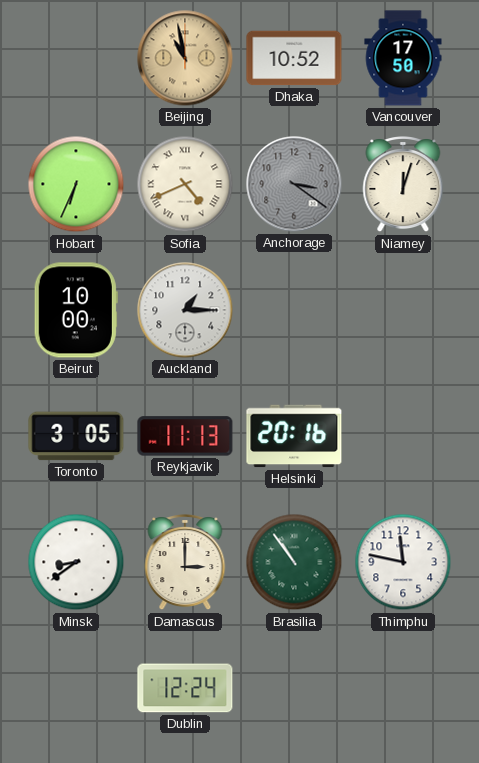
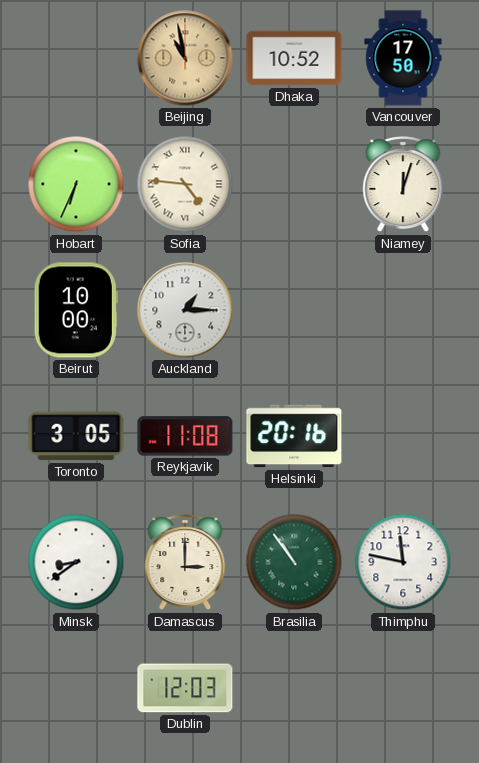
Sofia: 4:41 -> 4:46
Anchorage: 3:21 -> none
Reykjavik: 11:13 -> 11:08
Dublin: 12:24 -> 12:03
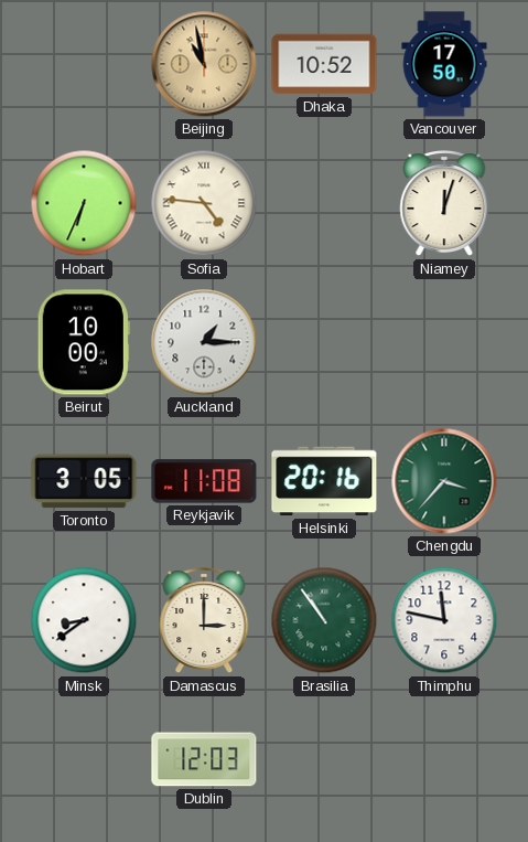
Chengdu: none -> 3:37
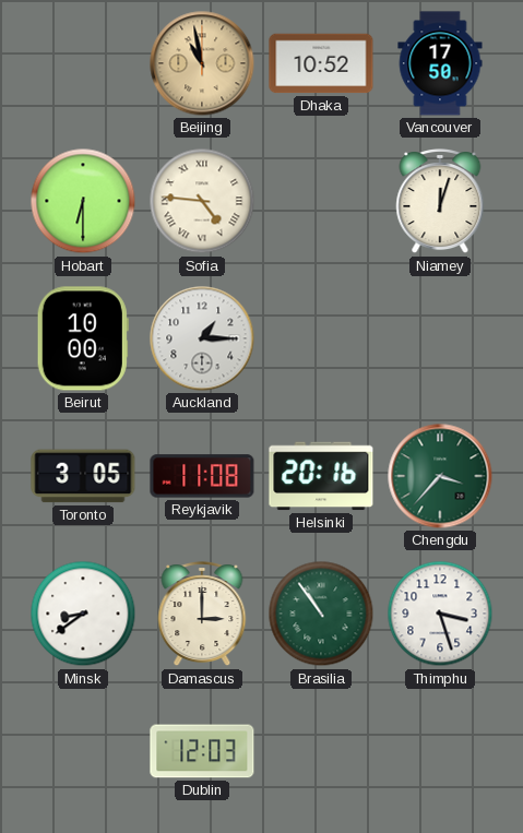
Hobart: 6:34 -> 6:30
Thimphu: 11:47 -> 3:27
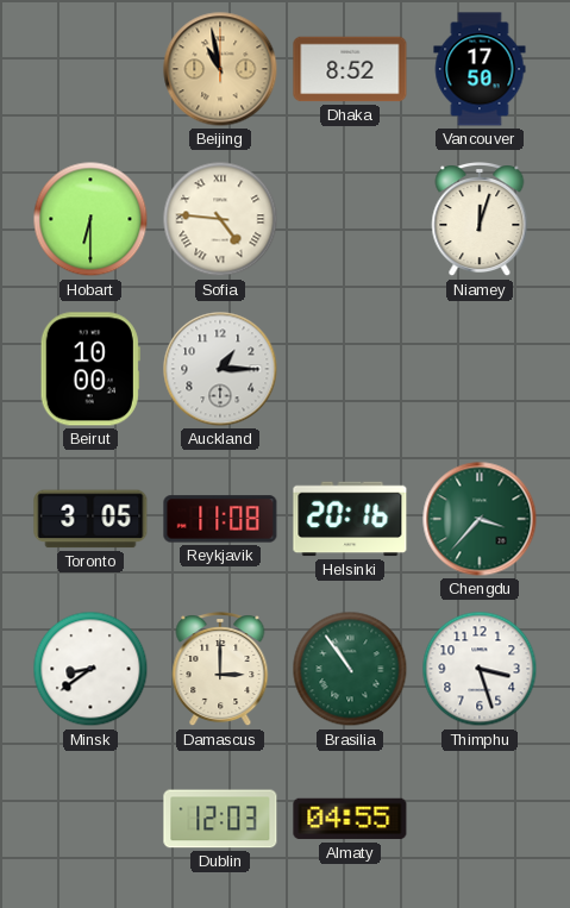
Dhaka: 10:52 -> 8:52
Almaty: none -> 04:55
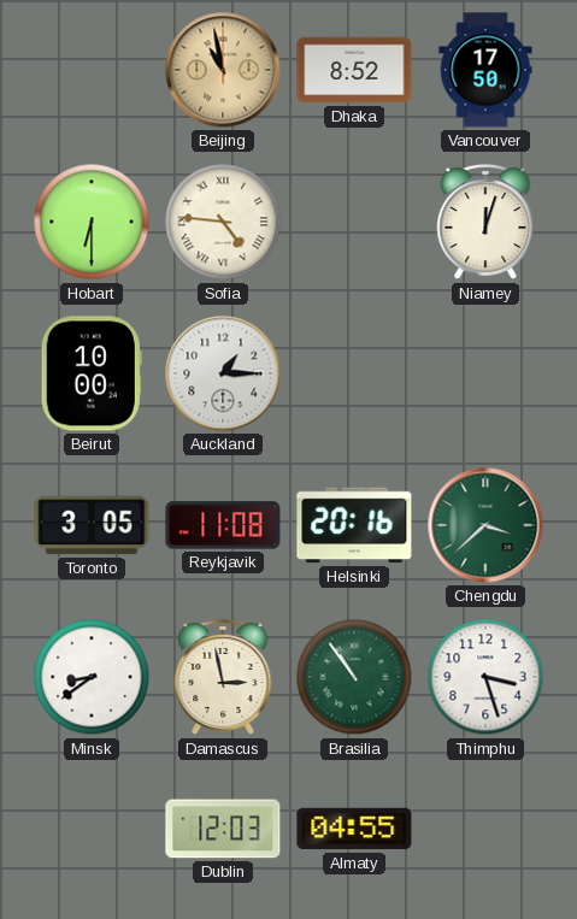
Chengdu: 3:37 -> 3:38
Damascus: 3:00 -> 2:58
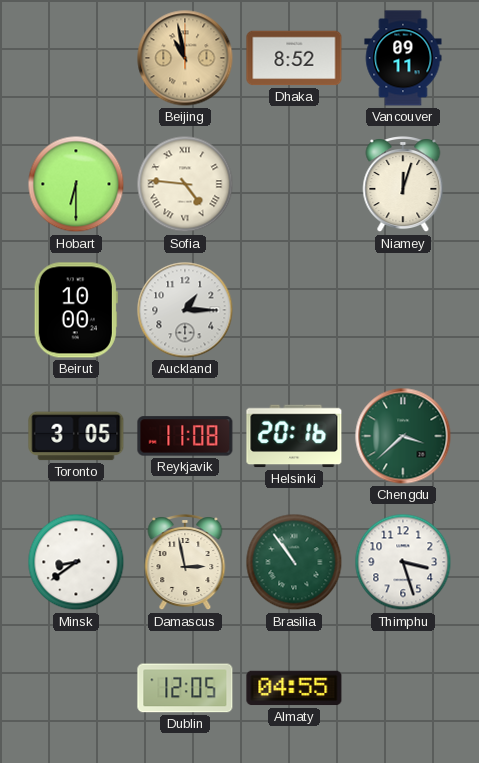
Vancouver: 17:50 -> 09:11
Dublin: 12:03 -> 12:05
